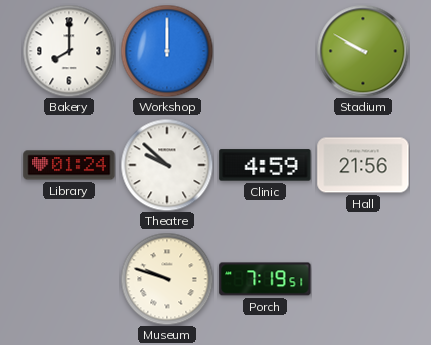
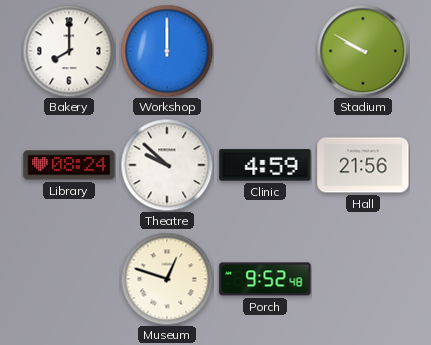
Library: 01:24 -> 08:24
Museum: 9:48 -> 12:48
Porch: 7:19 -> 9:52
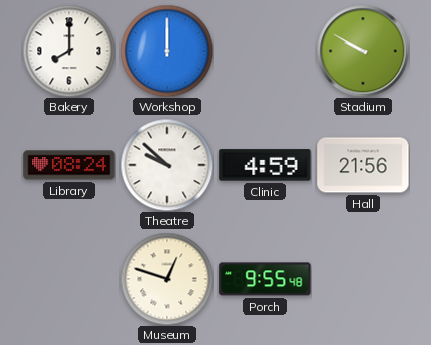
Porch: 9:52 -> 9:55
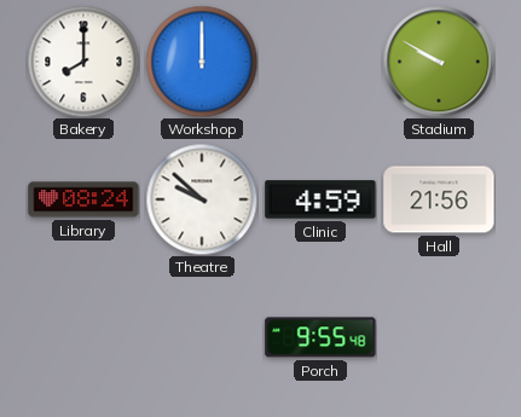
Museum: 12:48 -> none
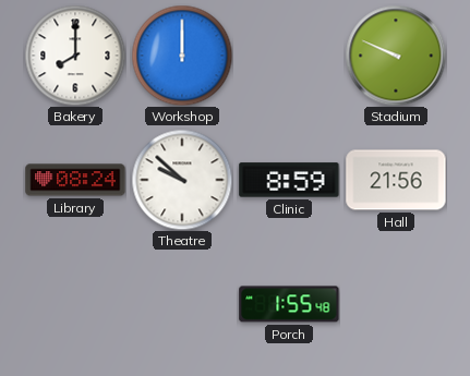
Stadium: 9:50 -> 9:49
Clinic: 4:59 -> 8:59
Porch: 9:55 -> 1:55
